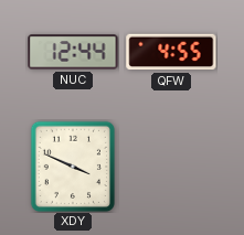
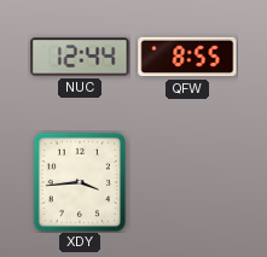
QFW: 4:55 -> 8:55
XDY: 3:49 -> 3:44
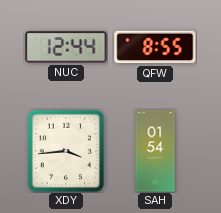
SAH: none -> 01:54
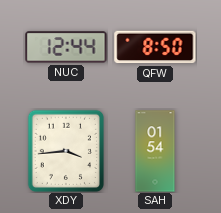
QFW: 8:55 -> 8:50
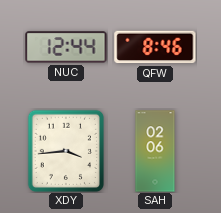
QFW: 8:50 -> 8:46
SAH: 01:54 -> 02:06
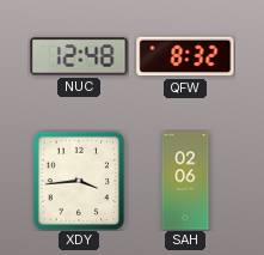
NUC: 12:44 -> 12:48
QFW: 8:46 -> 8:32
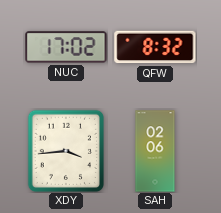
NUC: 12:48 -> 17:02
